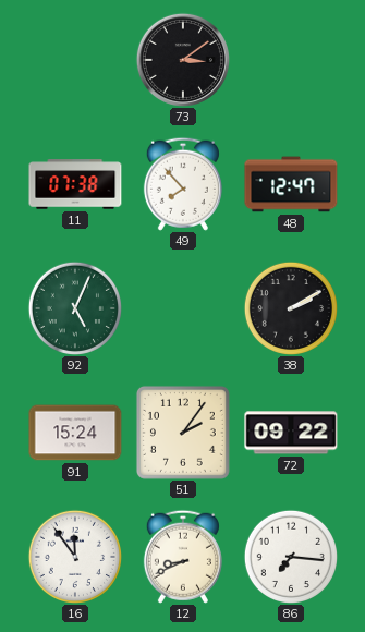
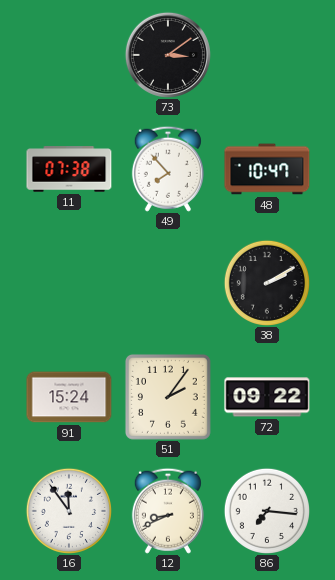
48: 12:47 -> 10:47
92: 5:04 -> none
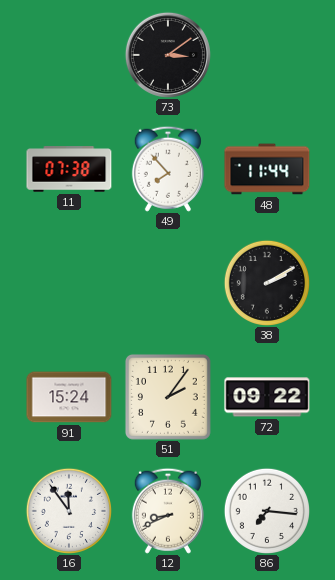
48: 10:47 -> 11:44
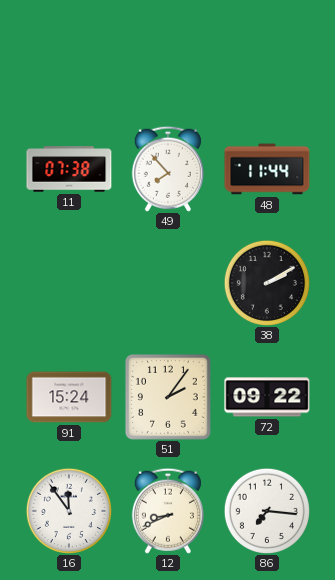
73: 3:09 -> none
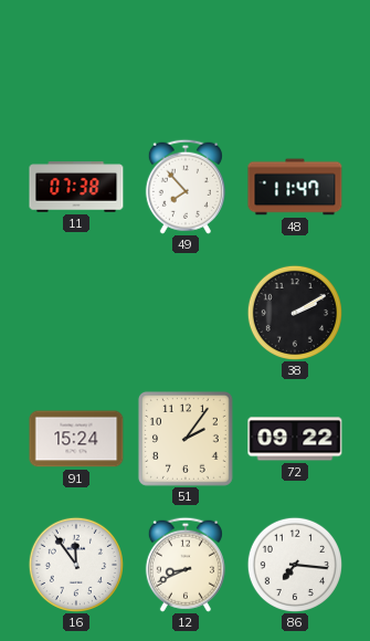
48: 11:44 -> 11:47
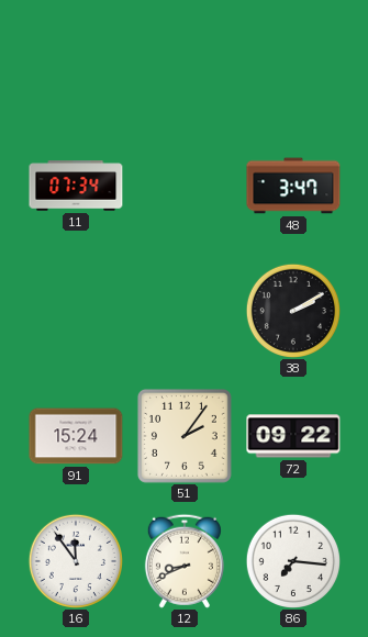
11: 07:38 -> 07:34
49: 7:53 -> none
48: 11:47 -> 3:47
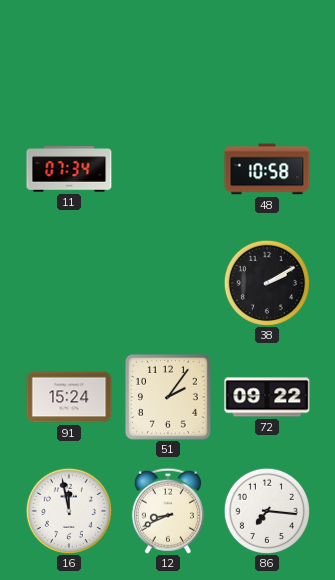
48: 3:47 -> 10:58
16: 11:54 -> 11:58
